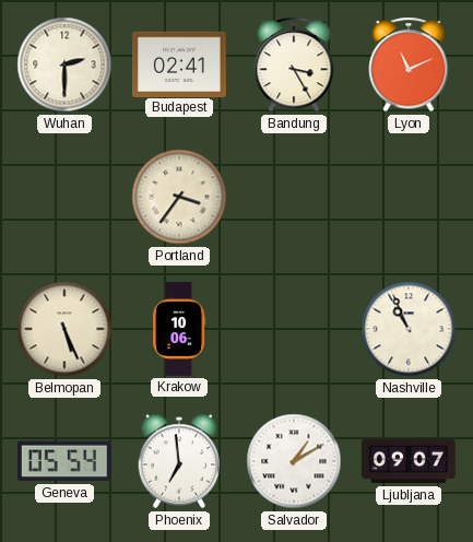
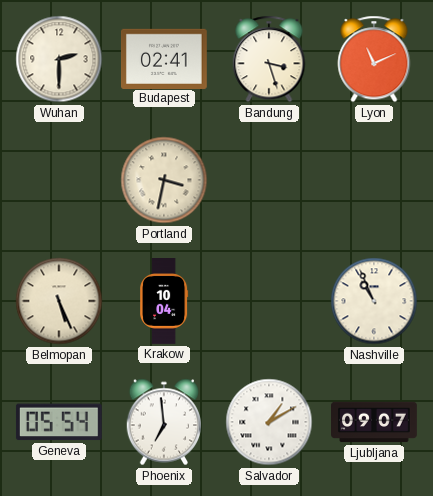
Bandung: 3:25 -> 3:27
Portland: 3:36 -> 3:32
Krakow: 10:06 -> 10:04
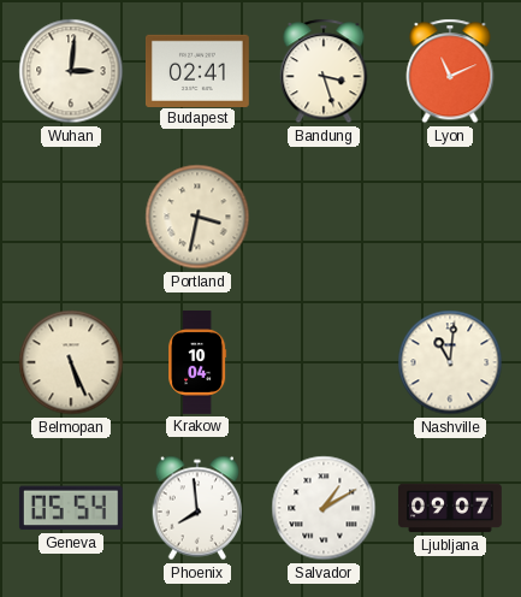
Wuhan: 2:30 -> 3:01
Nashville: 10:56 -> 11:01
Phoenix: 6:59 -> 7:59
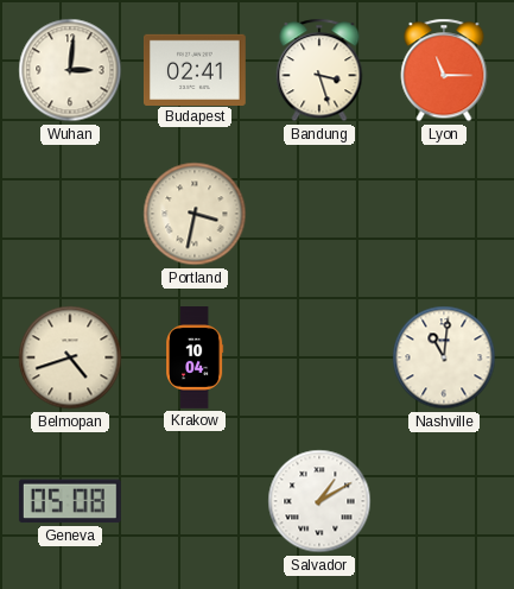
Lyon: 11:11 -> 11:15
Belmopan: 5:26 -> 4:42
Geneva: 05:54 -> 05:08
Phoenix: 7:59 -> none
Ljubljana: 09:07 -> none
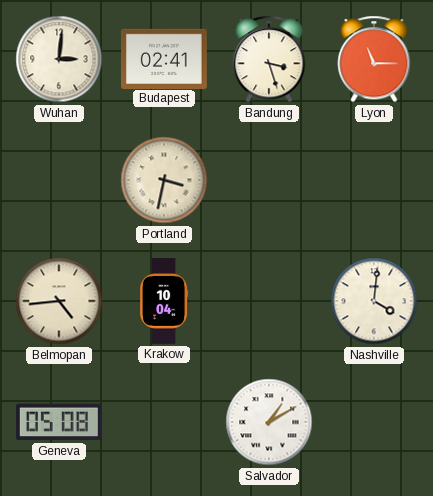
Belmopan: 4:42 -> 4:44
Nashville: 11:01 -> 4:01
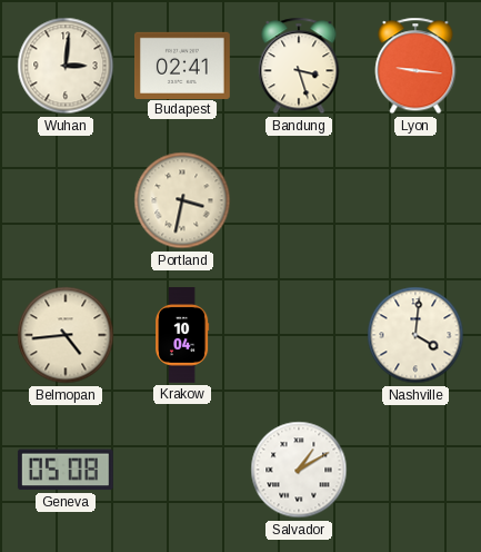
Lyon: 11:15 -> 9:16
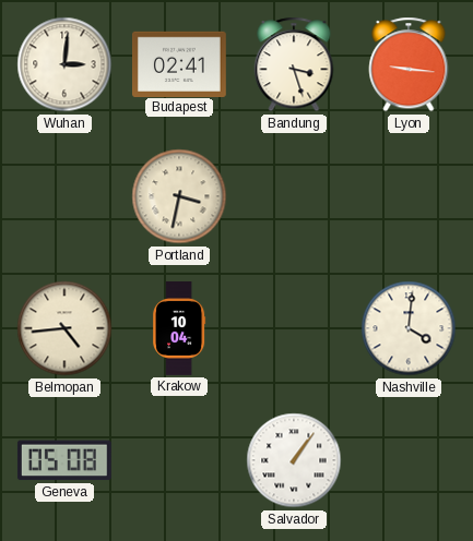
Salvador: 1:10 -> 1:06
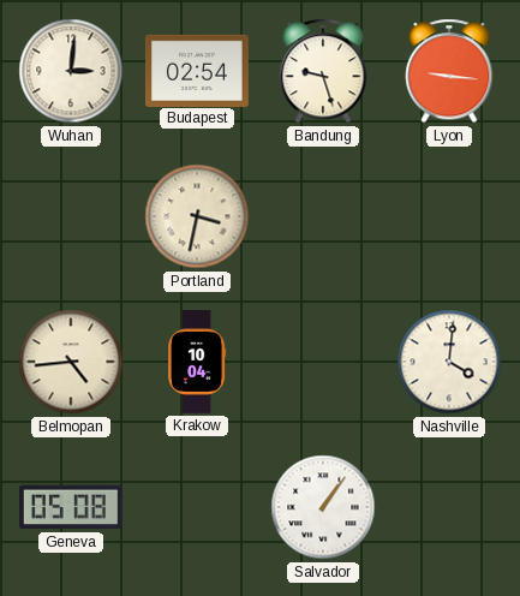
Budapest: 02:41 -> 02:54
Bandung: 3:27 -> 9:27
